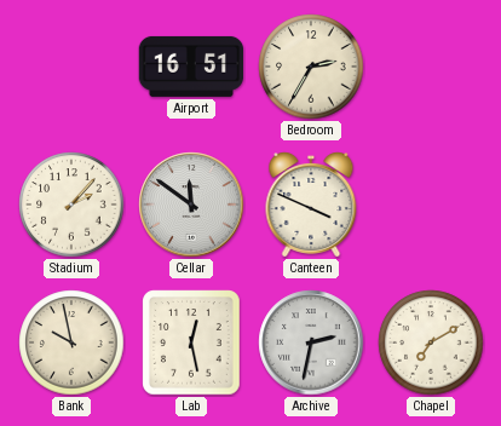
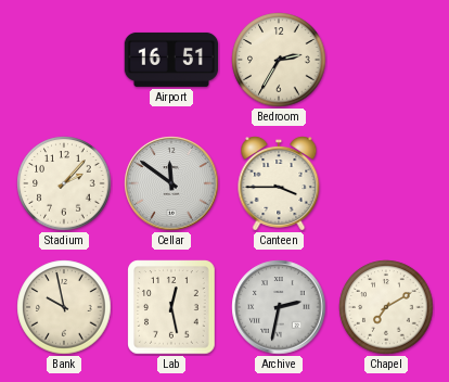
Canteen: 3:49 -> 3:45
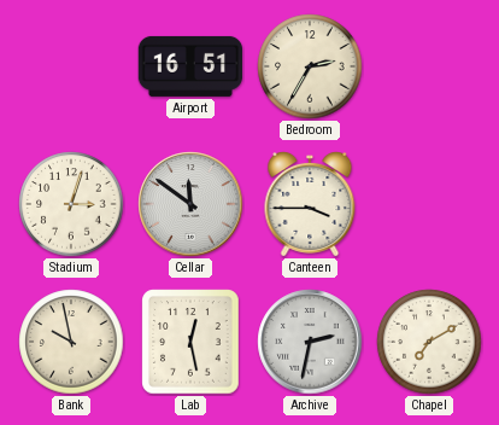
Stadium: 2:07 -> 3:03
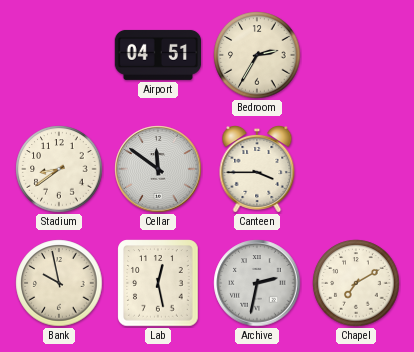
Airport: 16:51 -> 04:51
Stadium: 3:03 -> 8:39
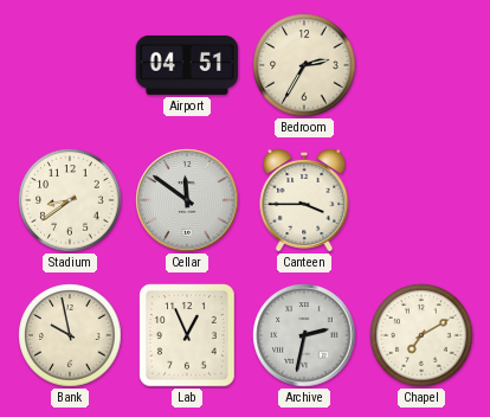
Lab: 12:28 -> 12:56
